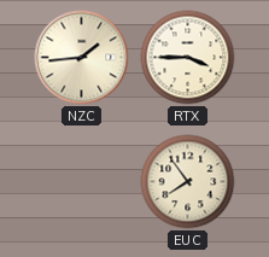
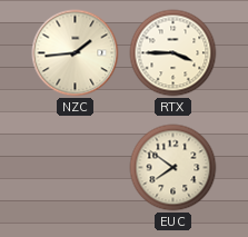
EUC: 7:54 -> 7:51
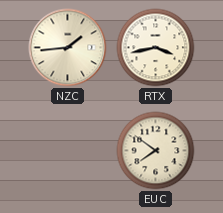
RTX: 3:45 -> 3:43
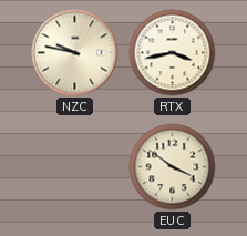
NZC: 1:44 -> 9:47
EUC: 7:51 -> 3:51
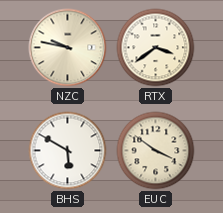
RTX: 3:43 -> 3:39
BHS: none -> 5:50
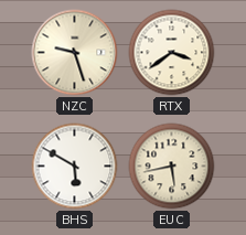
NZC: 9:47 -> 9:27
EUC: 3:51 -> 5:43
